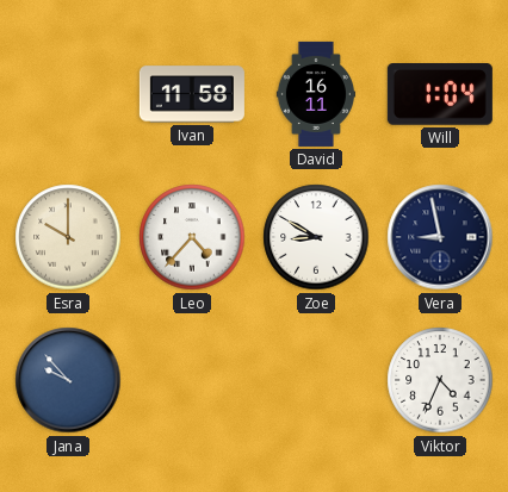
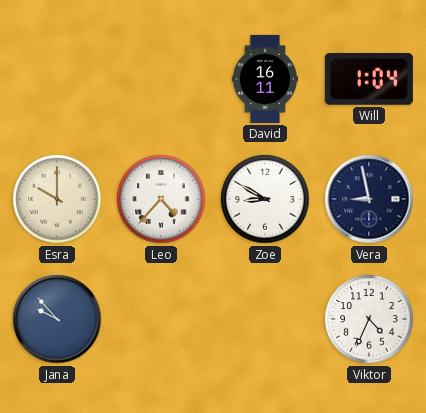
Ivan: 11:58 -> none
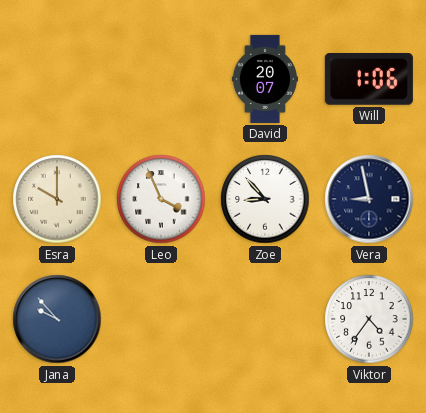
David: 16:11 -> 20:07
Will: 1:04 -> 1:06
Leo: 4:37 -> 3:56
Zoe: 8:50 -> 8:53
Viktor: 4:34 -> 4:36
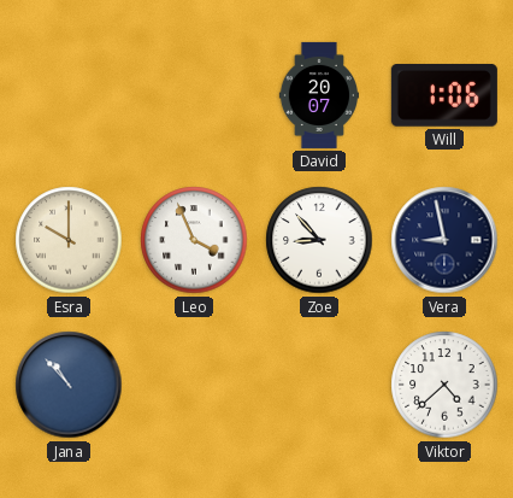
Jana: 9:53 -> 10:53
Viktor: 4:36 -> 4:38
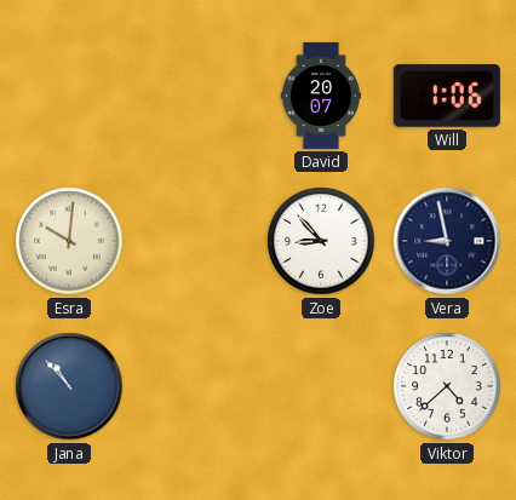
Esra: 10:00 -> 10:01
Leo: 3:56 -> none
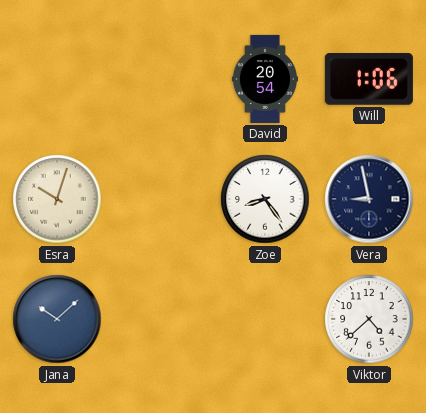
David: 20:07 -> 20:54
Esra: 10:01 -> 10:03
Zoe: 8:53 -> 8:24
Jana: 10:53 -> 10:08
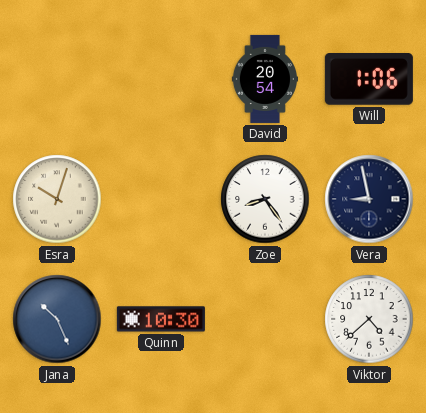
Jana: 10:08 -> 10:26
Quinn: none -> 10:30
